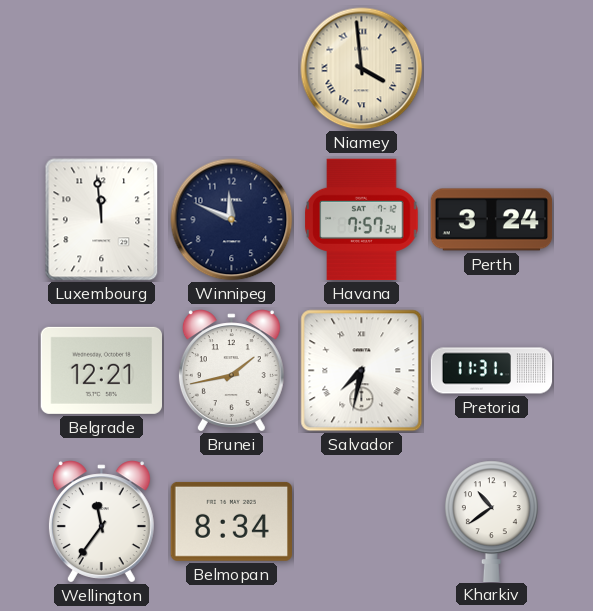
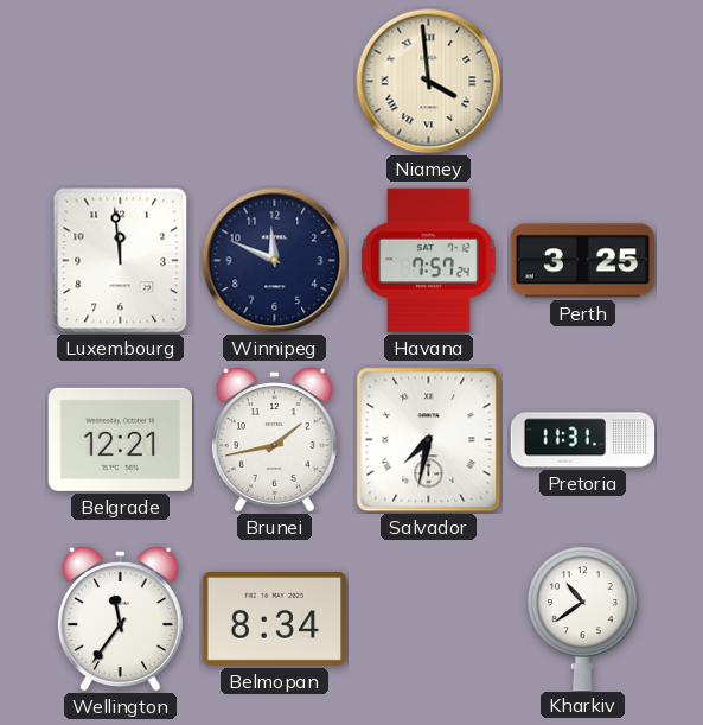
Perth: 3:24 -> 3:25
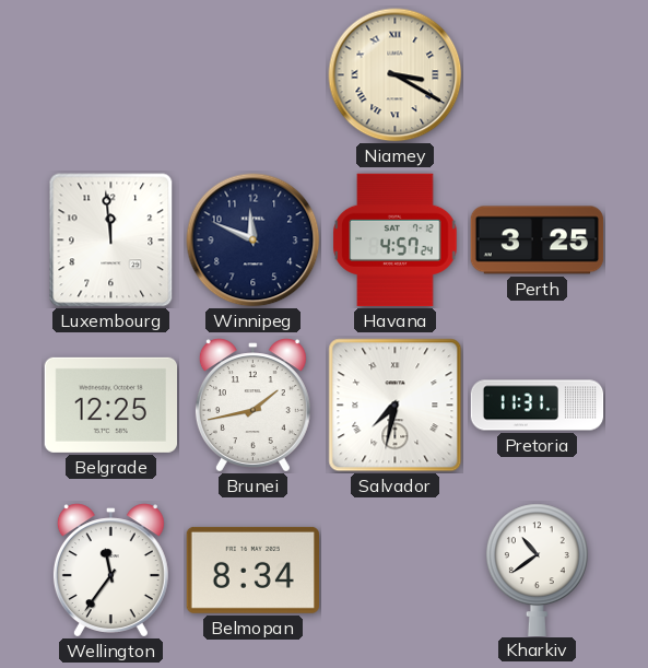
Niamey: 3:59 -> 3:20
Havana: 7:57 -> 4:57
Belgrade: 12:21 -> 12:25
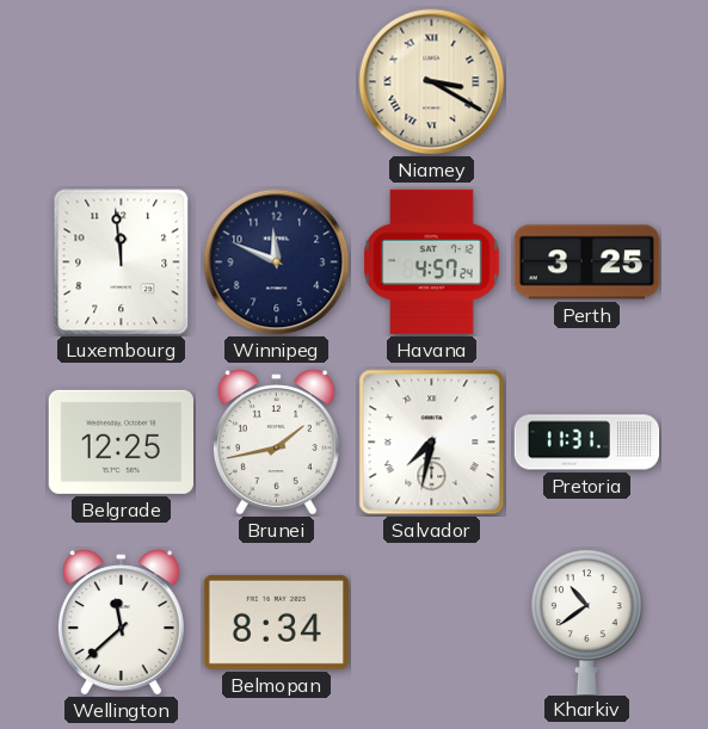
Wellington: 11:36 -> 11:38
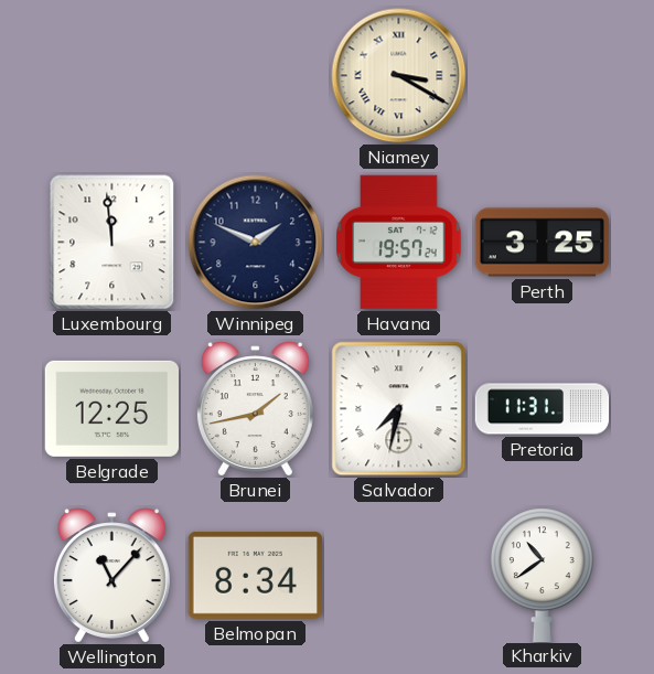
Winnipeg: 11:49 -> 1:49
Havana: 4:57 -> 19:57
Wellington: 11:38 -> 11:07
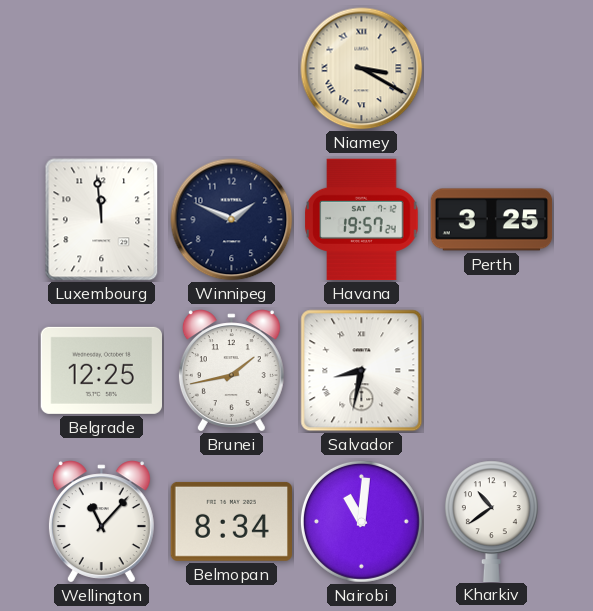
Salvador: 7:32 -> 8:32
Pretoria: 11:31 -> none
Nairobi: none -> 11:01
